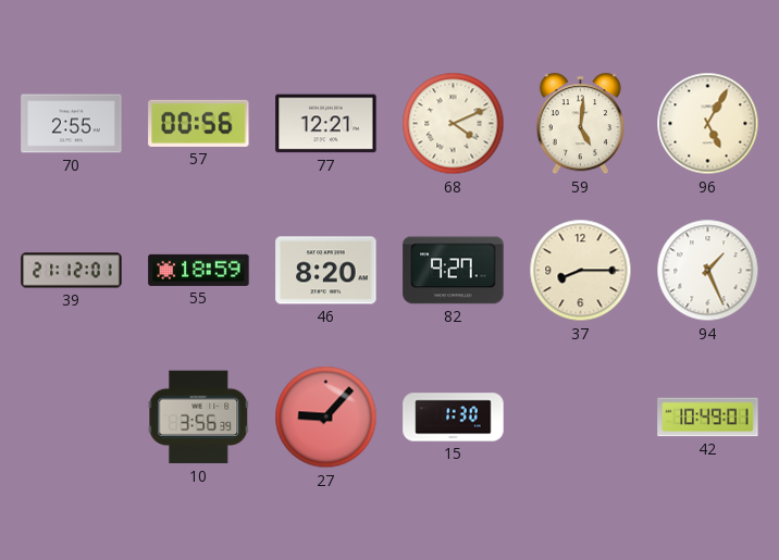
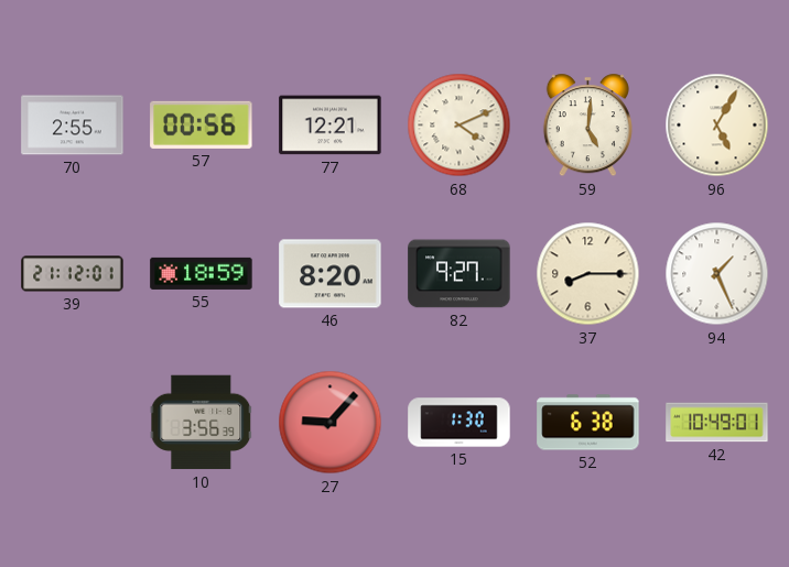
52: none -> 6:38
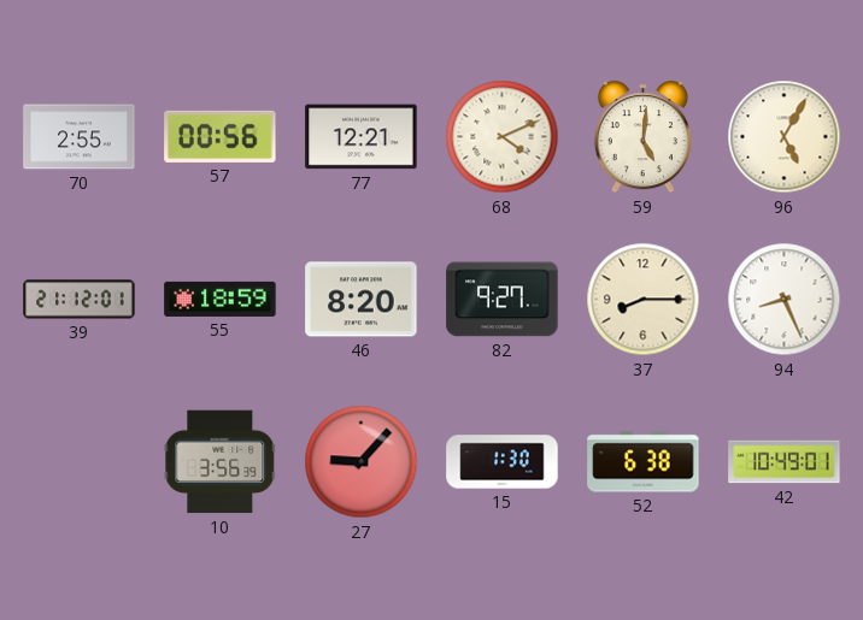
94: 1:26 -> 8:26
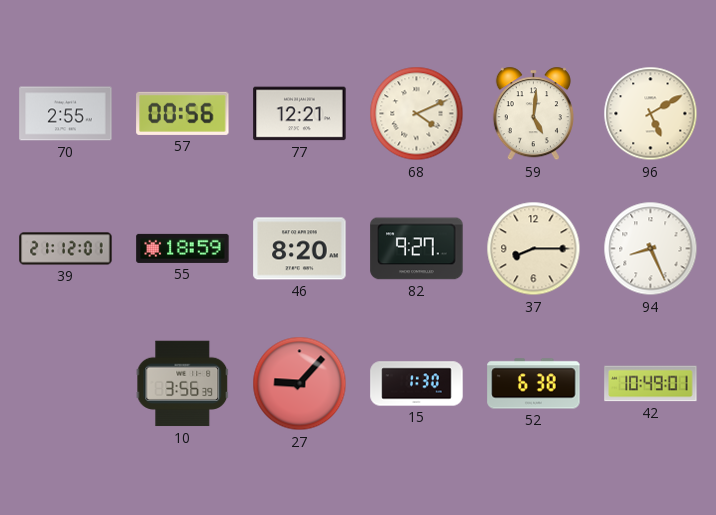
96: 5:05 -> 5:10
